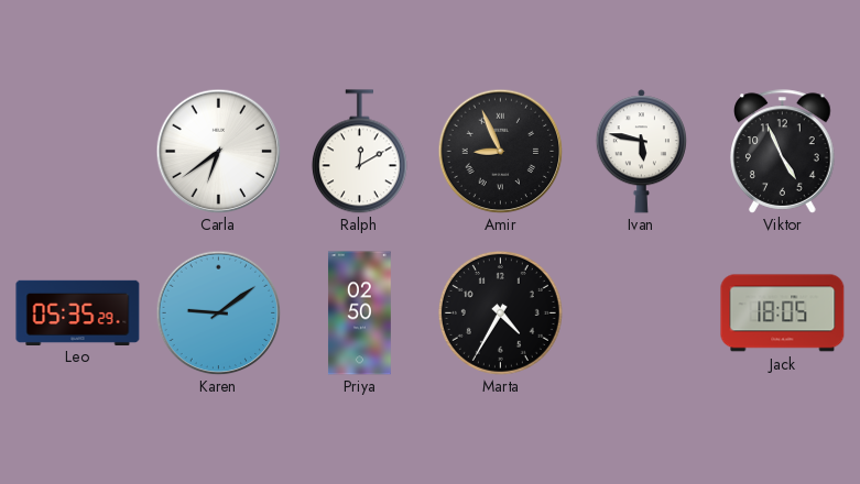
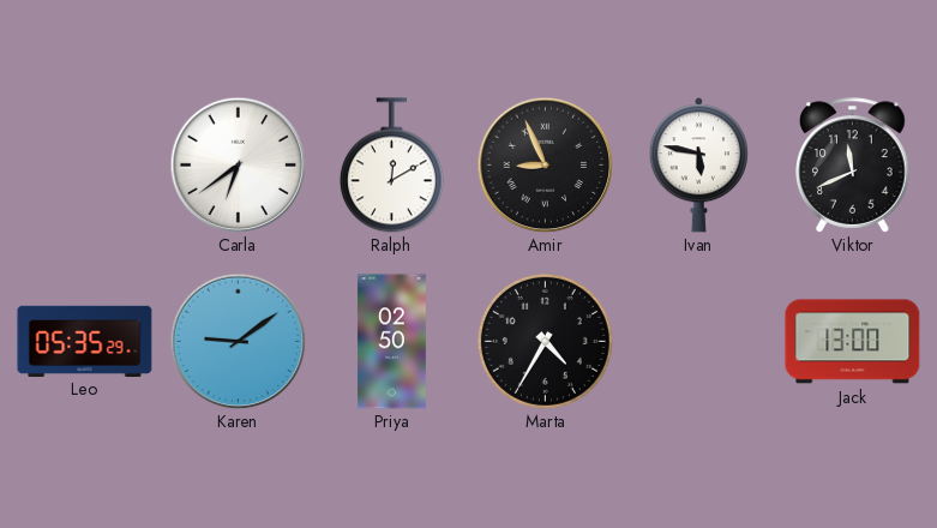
Viktor: 4:56 -> 11:41
Jack: 18:05 -> 13:00
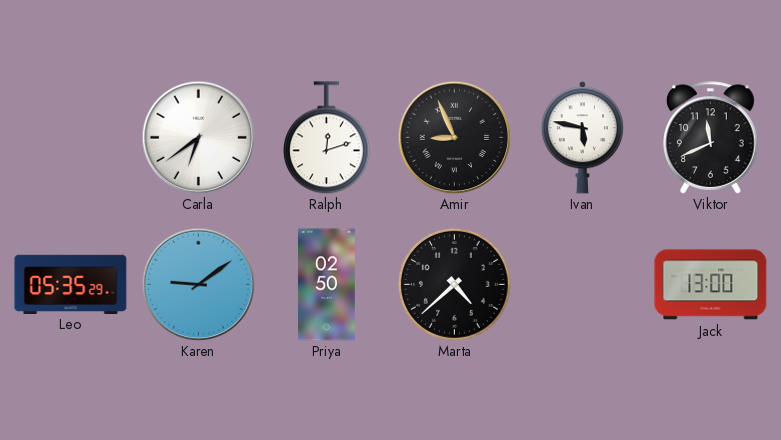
Ralph: 12:10 -> 12:12
Marta: 4:35 -> 4:38
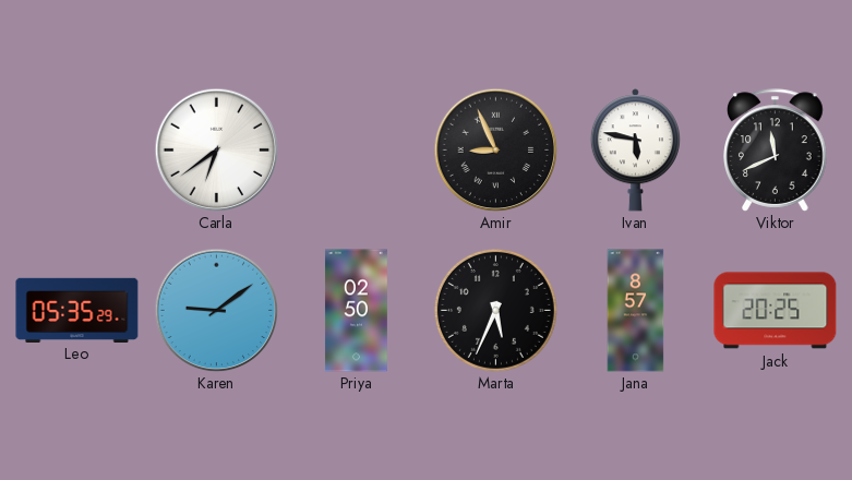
Ralph: 12:12 -> none
Marta: 4:38 -> 5:34
Jana: none -> 8:57
Jack: 13:00 -> 20:25
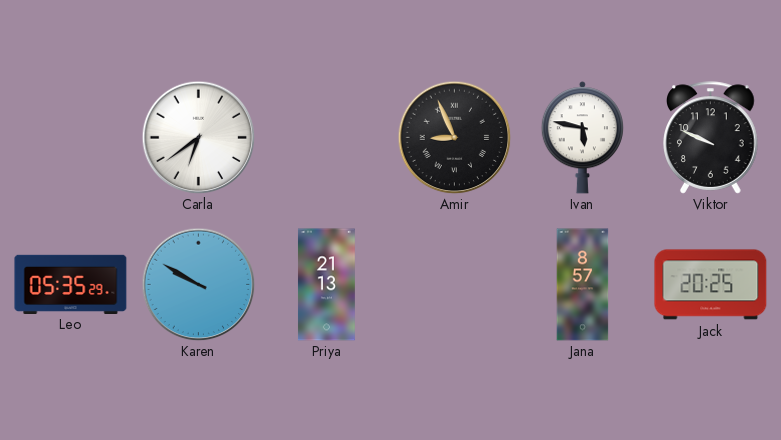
Viktor: 11:41 -> 9:49
Karen: 9:09 -> 9:50
Priya: 02:50 -> 21:13
Marta: 5:34 -> none
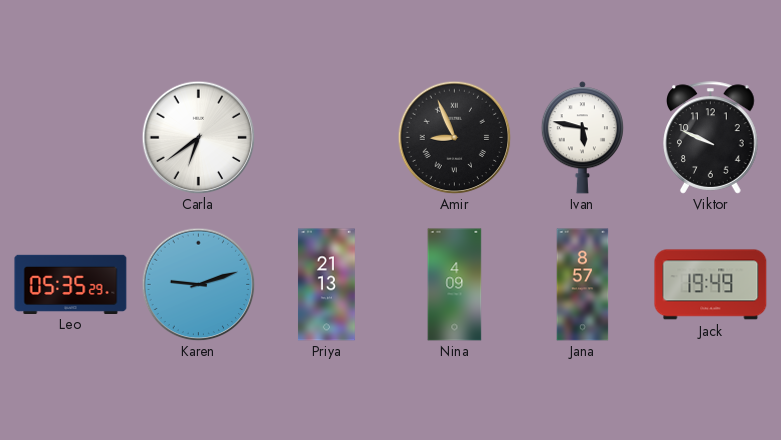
Karen: 9:50 -> 9:12
Nina: none -> 4:09
Jack: 20:25 -> 19:49
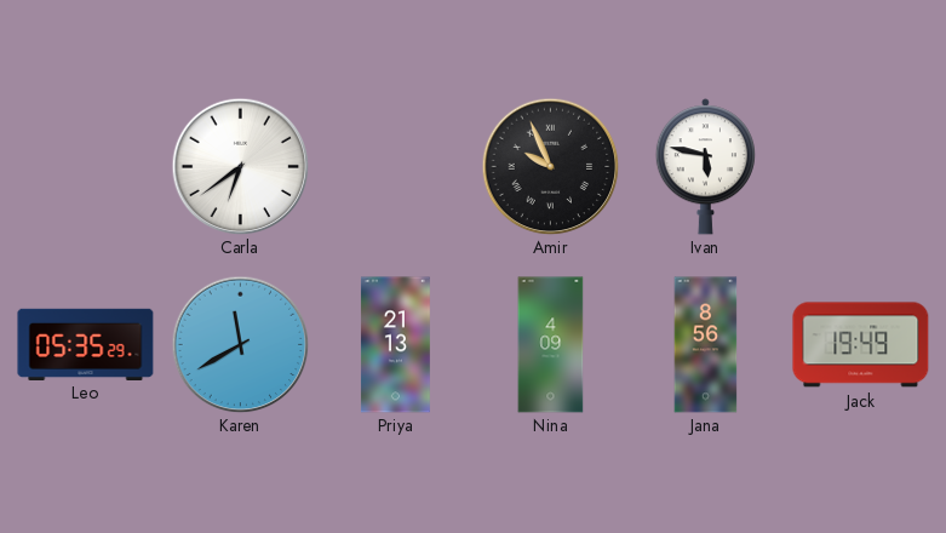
Amir: 8:56 -> 9:56
Viktor: 9:49 -> none
Karen: 9:12 -> 11:40
Jana: 8:57 -> 8:56
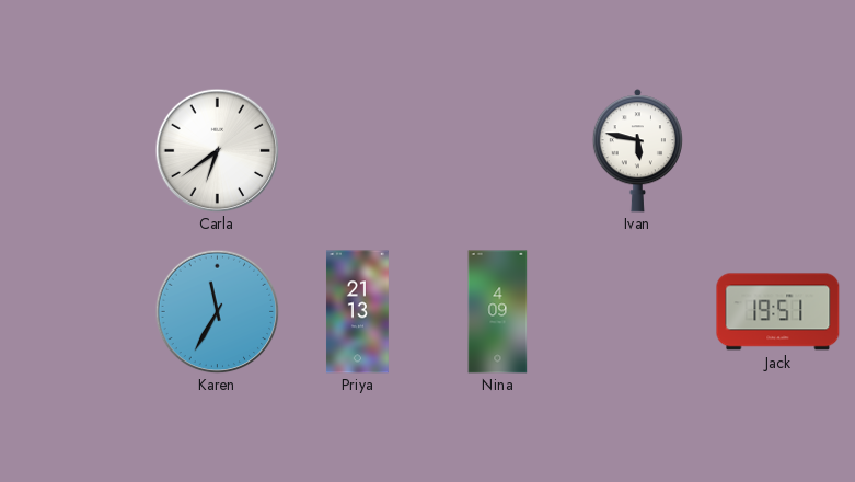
Amir: 9:56 -> none
Leo: 05:35 -> none
Karen: 11:40 -> 11:35
Jana: 8:56 -> none
Jack: 19:49 -> 19:51
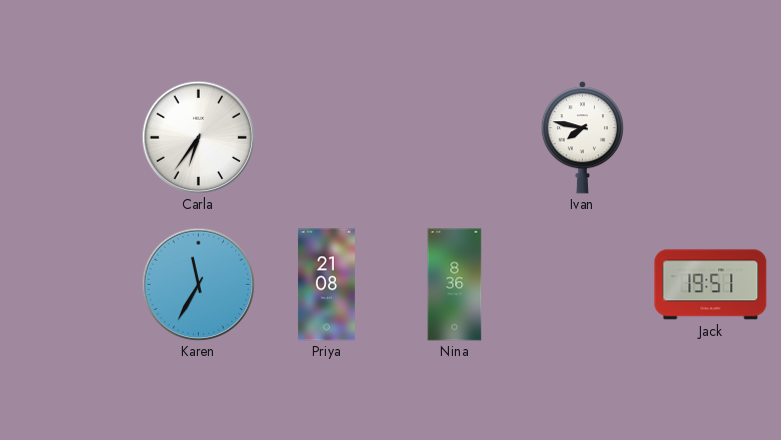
Carla: 6:39 -> 6:36
Ivan: 5:47 -> 7:47
Priya: 21:13 -> 21:08
Nina: 4:09 -> 8:36
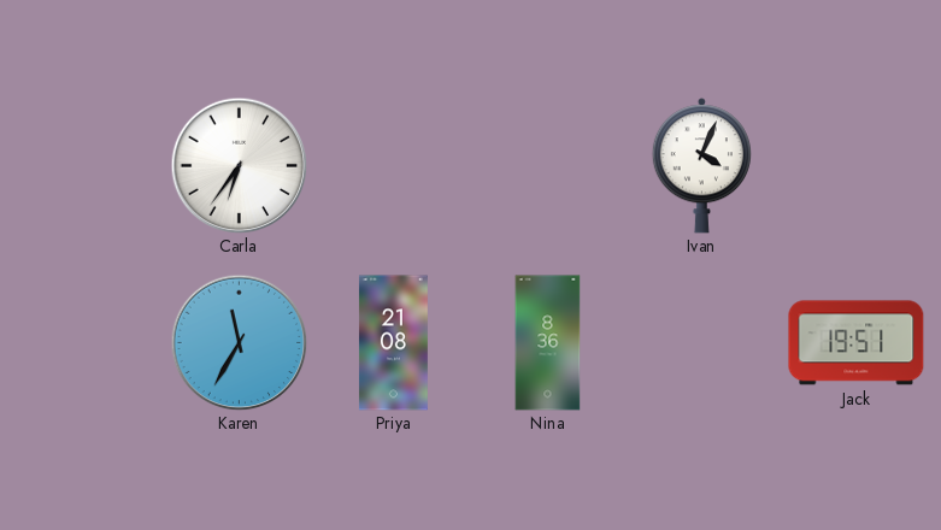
Ivan: 7:47 -> 4:04
